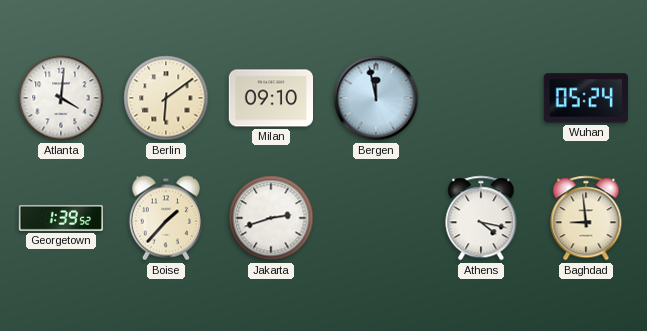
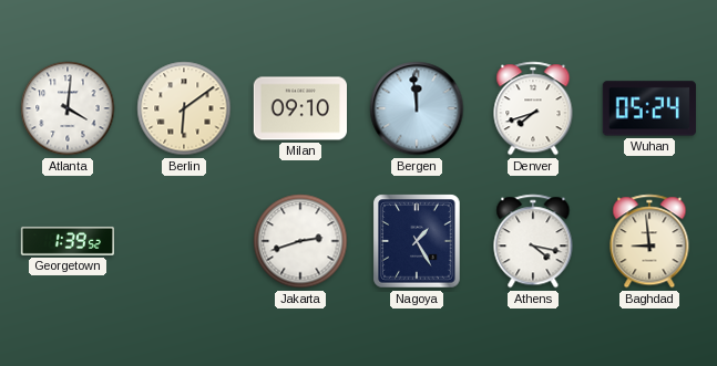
Bergen: 11:58 -> 11:59
Denver: none -> 7:42
Boise: 1:37 -> none
Nagoya: none -> 1:25
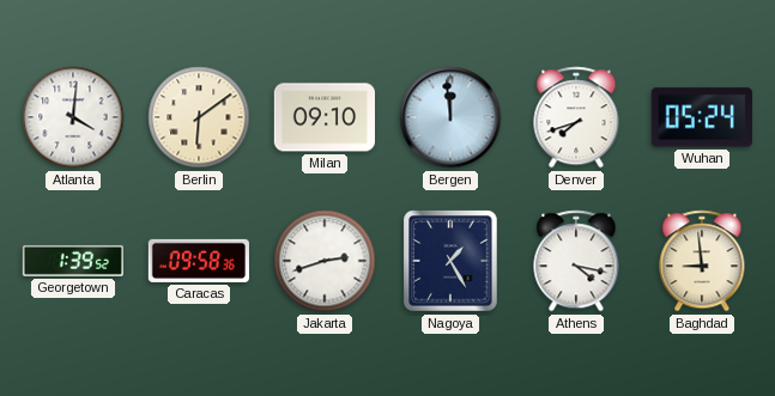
Caracas: none -> 09:58
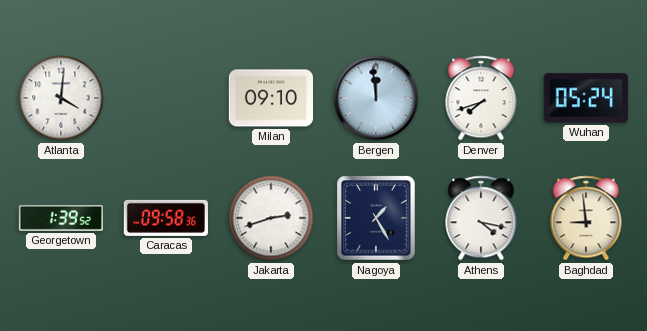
Berlin: 6:09 -> none
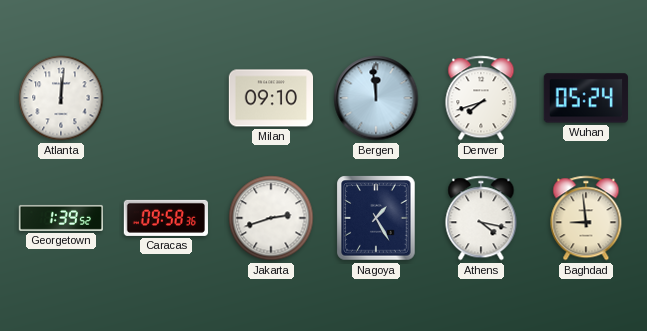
Atlanta: 4:01 -> 12:01
